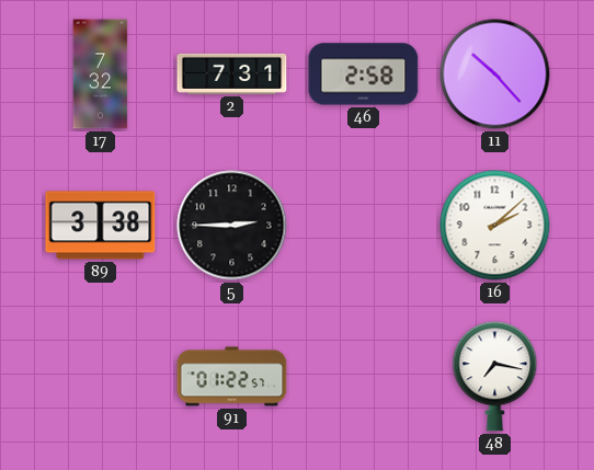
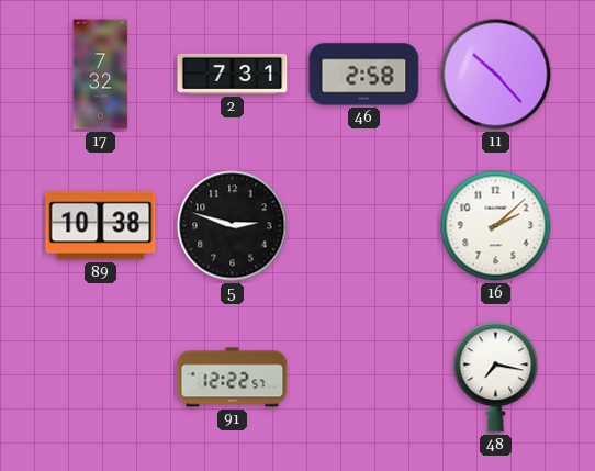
89: 3:38 -> 10:38
5: 2:45 -> 2:48
91: 01:22 -> 12:22
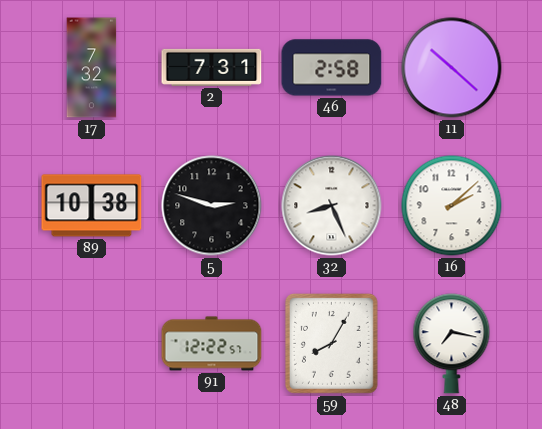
11: 10:23 -> 10:22
32: none -> 8:26
59: none -> 8:05
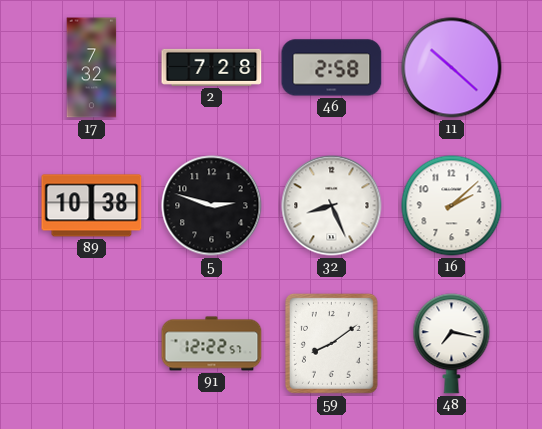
2: 7:31 -> 7:28
59: 8:05 -> 8:09
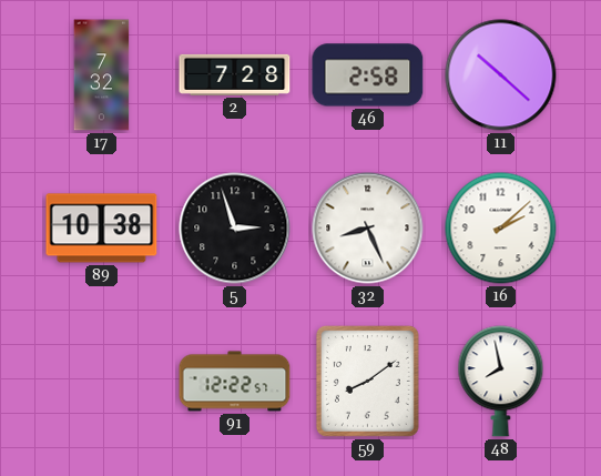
5: 2:48 -> 2:57
48: 7:17 -> 7:58
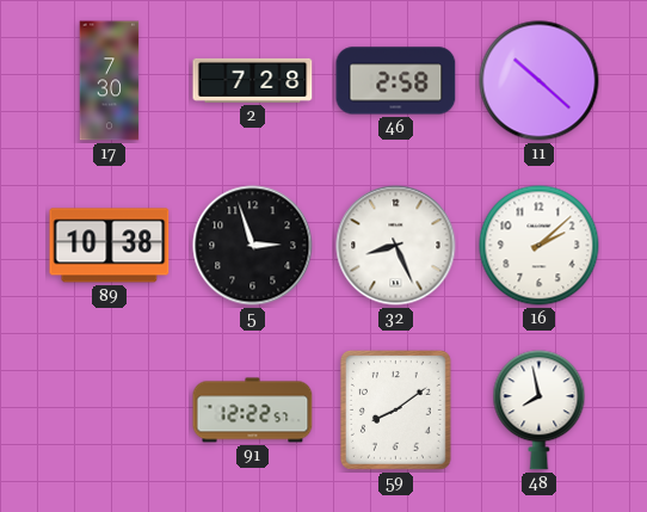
17: 7:32 -> 7:30
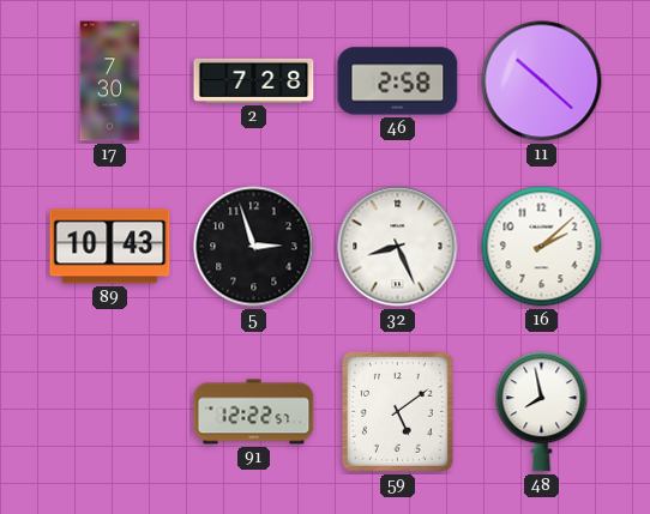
89: 10:38 -> 10:43
59: 8:09 -> 5:09
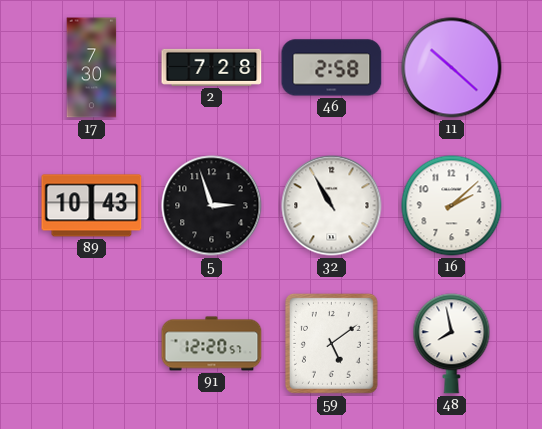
32: 8:26 -> 10:55
91: 12:22 -> 12:20
